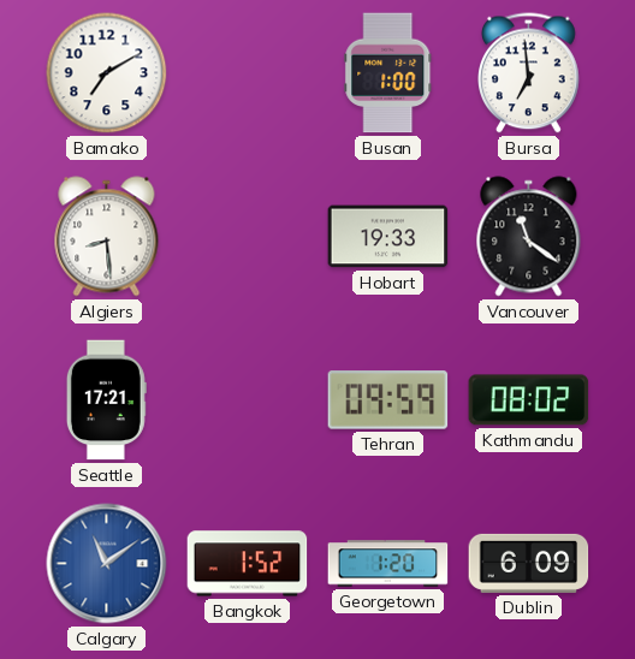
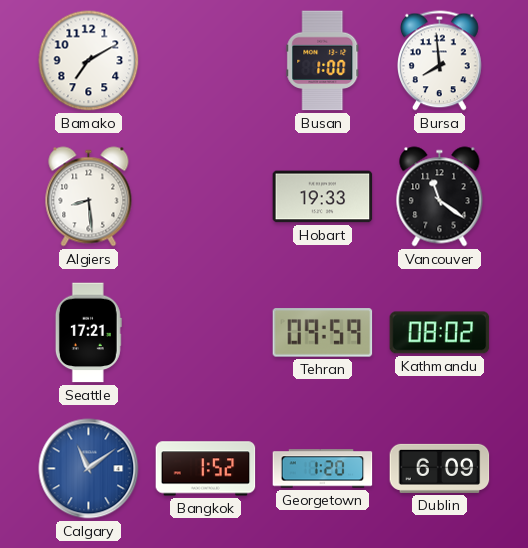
Bursa: 6:59 -> 7:59
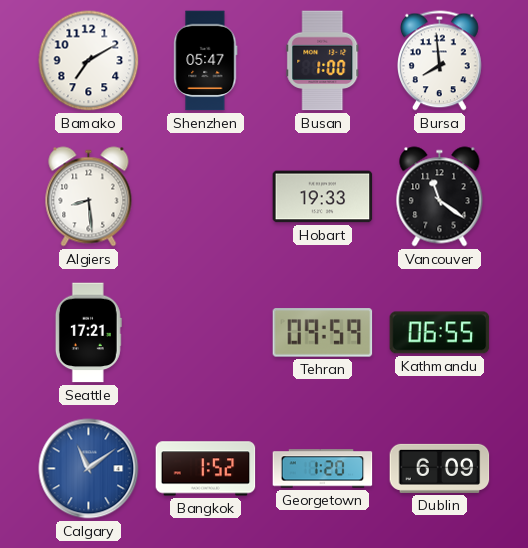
Shenzhen: none -> 05:47
Kathmandu: 08:02 -> 06:55
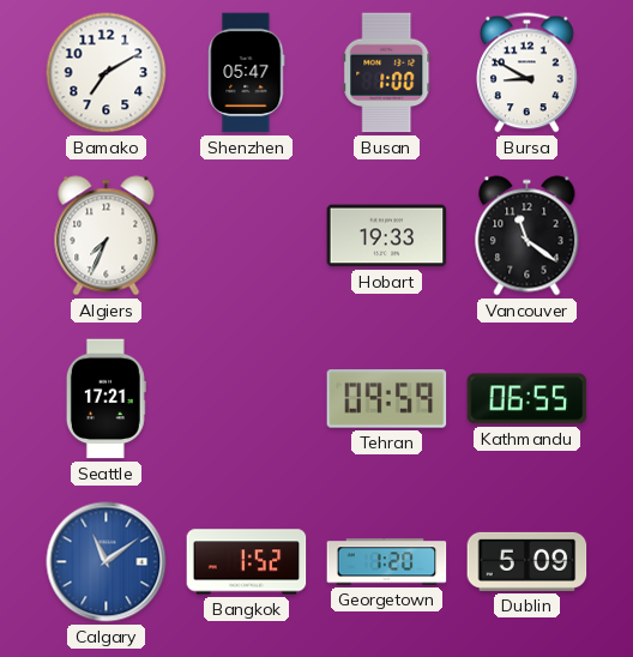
Bursa: 7:59 -> 8:50
Algiers: 8:29 -> 7:34
Dublin: 6:09 -> 5:09
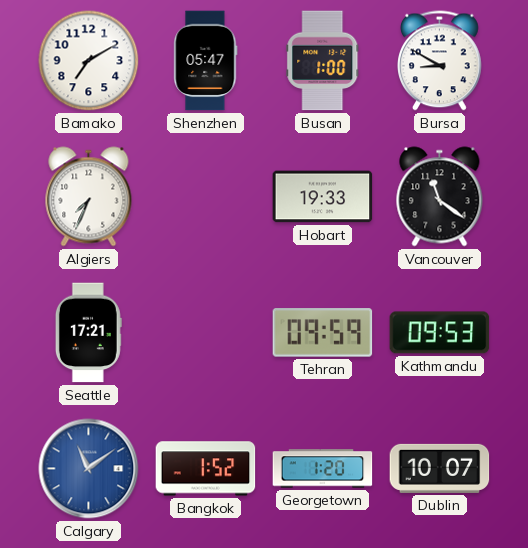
Kathmandu: 06:55 -> 09:53
Dublin: 5:09 -> 10:07
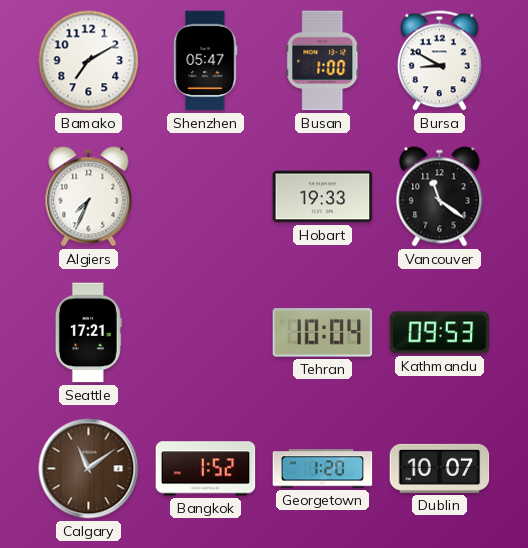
Tehran: 09:59 -> 10:04
Calgary dial: blue -> brown
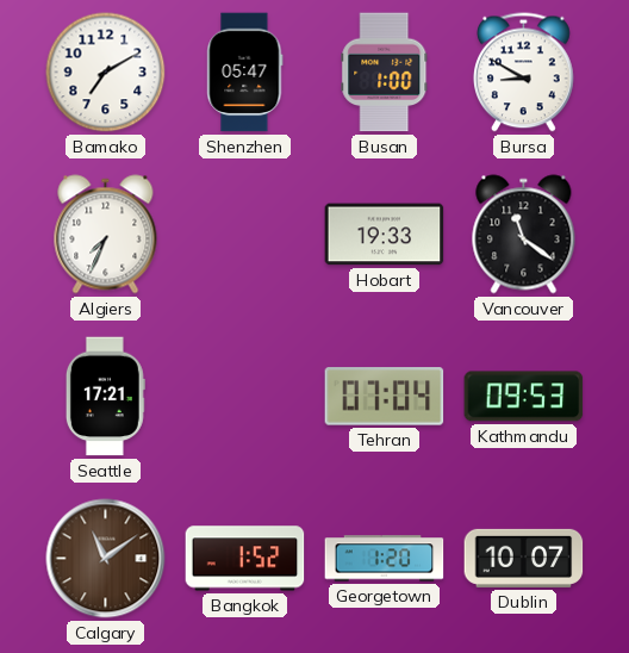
Tehran: 10:04 -> 07:04
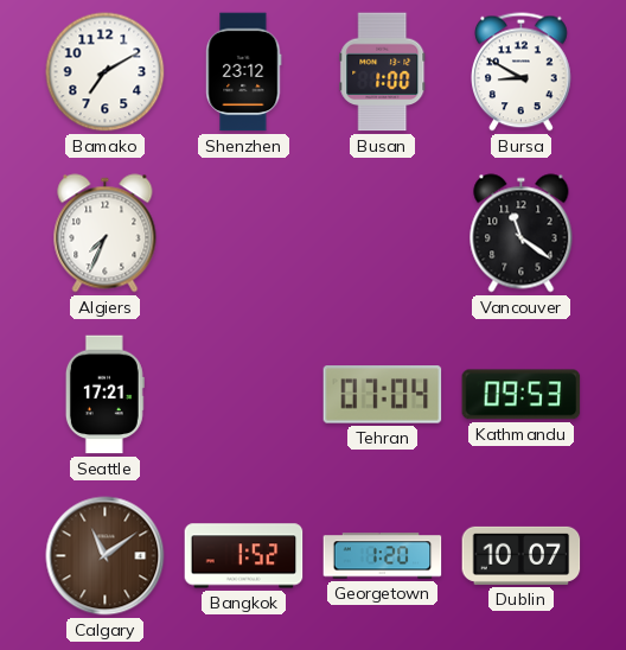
Shenzhen: 05:47 -> 23:12
Hobart: 19:33 -> none
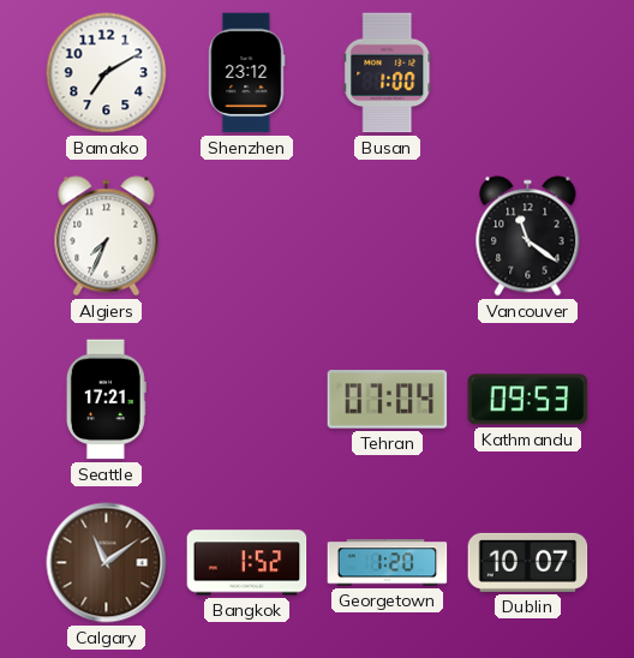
Bursa: 8:50 -> none
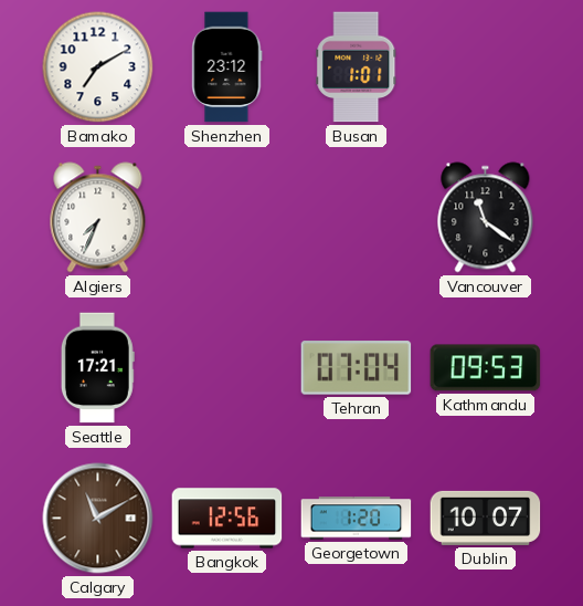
Busan: 1:00 -> 1:01
Calgary: 11:09 -> 11:10
Bangkok: 1:52 -> 12:56
